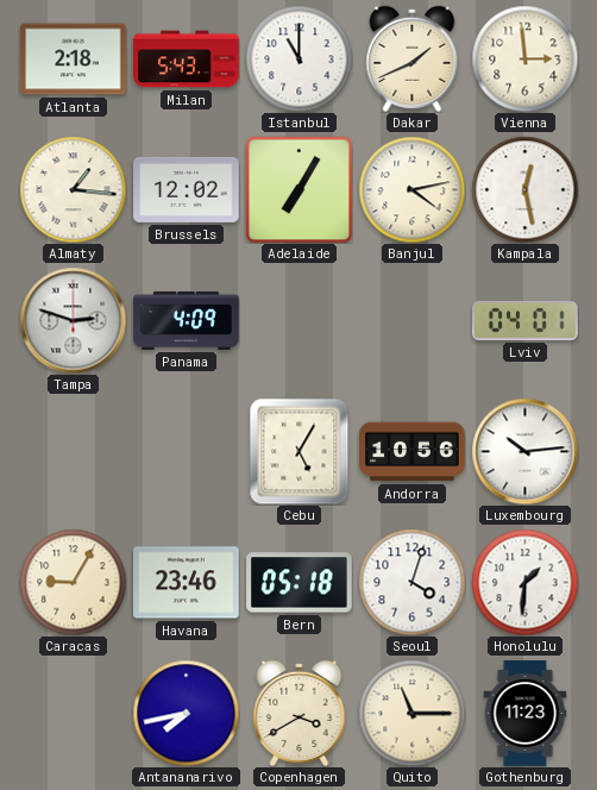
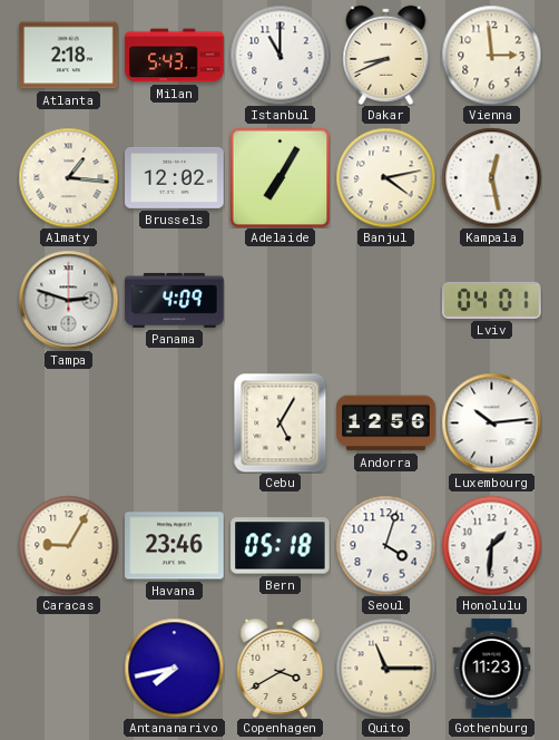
Dakar: 1:41 -> 8:41
Andorra: 10:56 -> 12:56
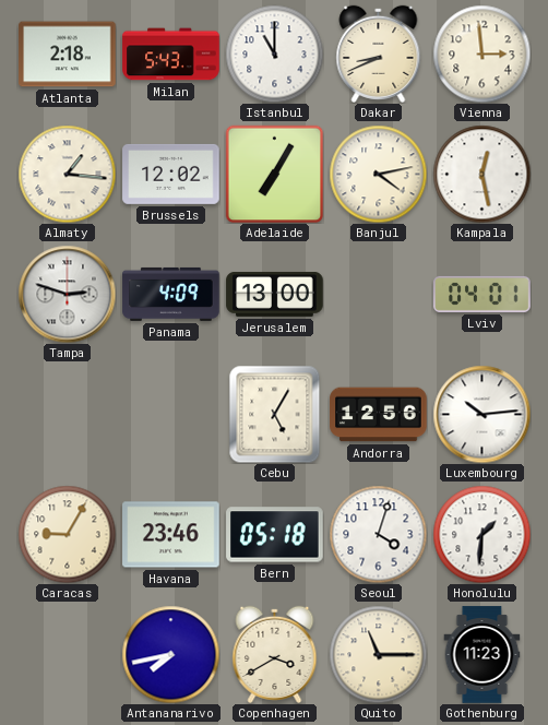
Jerusalem: none -> 13:00
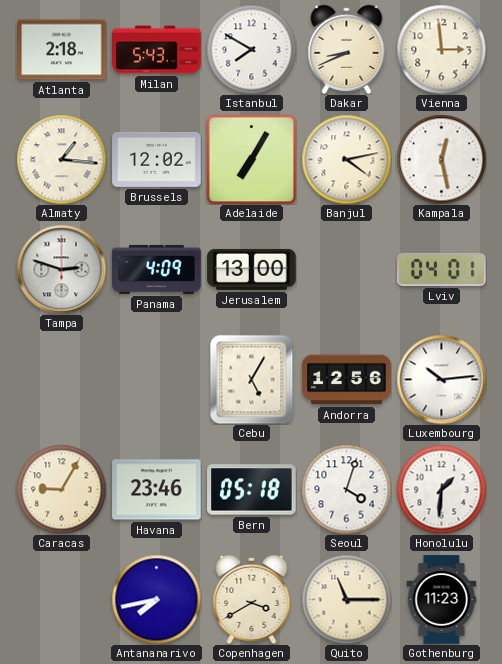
Istanbul: 11:00 -> 7:50
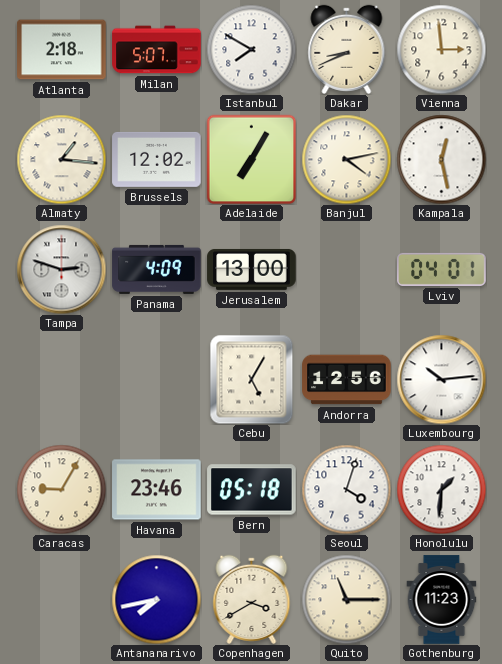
Milan: 5:43 -> 5:07
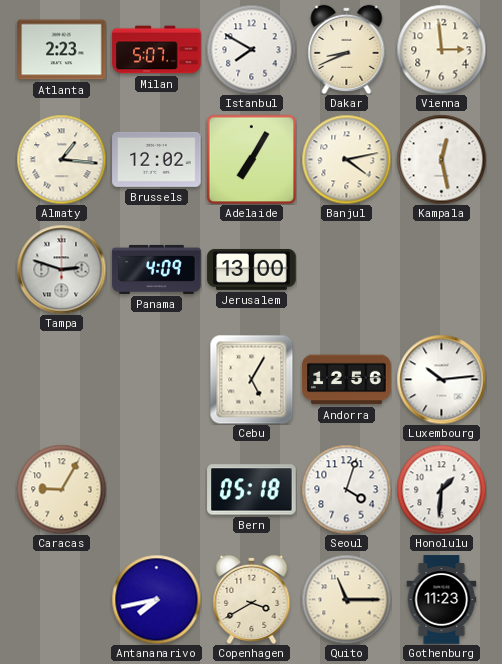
Atlanta: 2:18 -> 2:23
Lviv: 04:01 -> none
Havana: 23:46 -> none
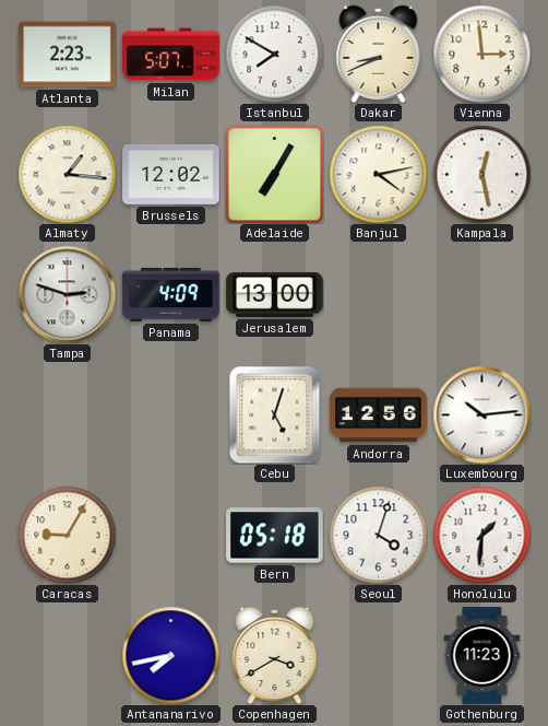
Cebu: 5:05 -> 5:03
Quito: 11:15 -> none
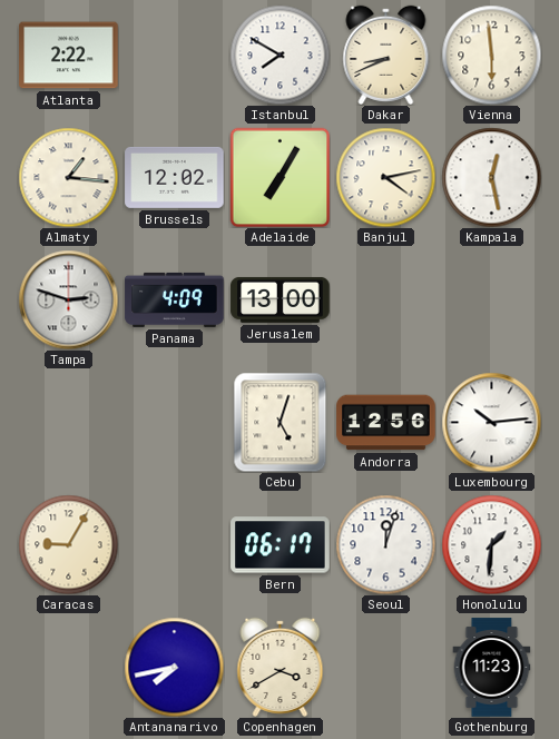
Atlanta: 2:23 -> 2:22
Milan: 5:07 -> none
Vienna: 2:59 -> 5:59
Bern: 05:18 -> 06:17
Seoul: 4:03 -> 12:03
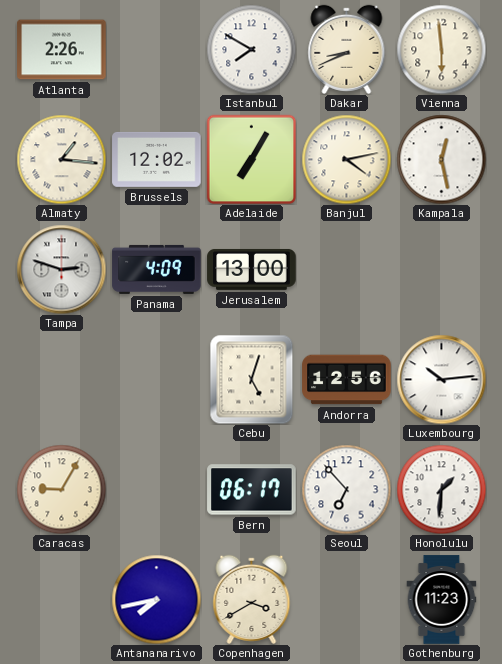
Atlanta: 2:22 -> 2:26
Seoul: 12:03 -> 6:53
